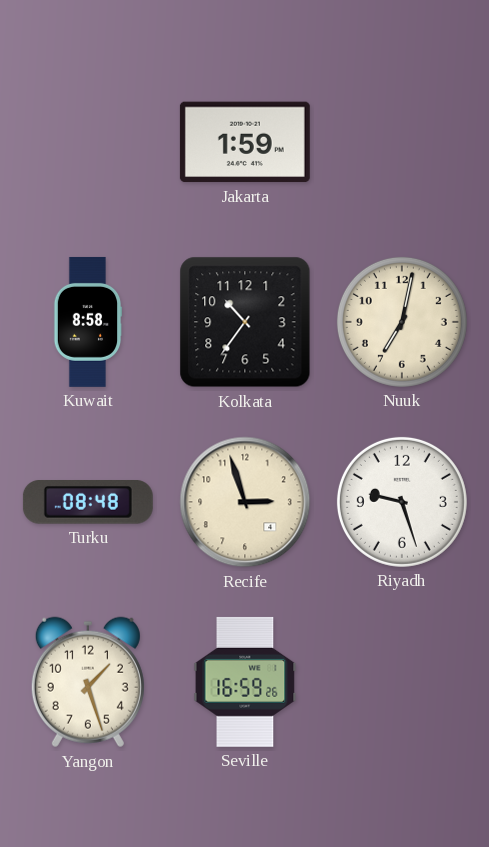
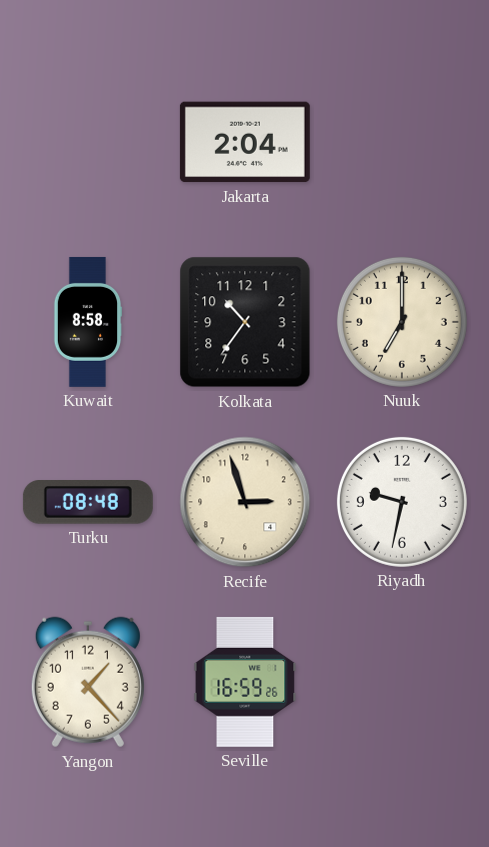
Jakarta: 1:59 -> 2:04
Nuuk: 7:02 -> 7:00
Riyadh: 9:27 -> 9:32
Yangon: 1:27 -> 1:23
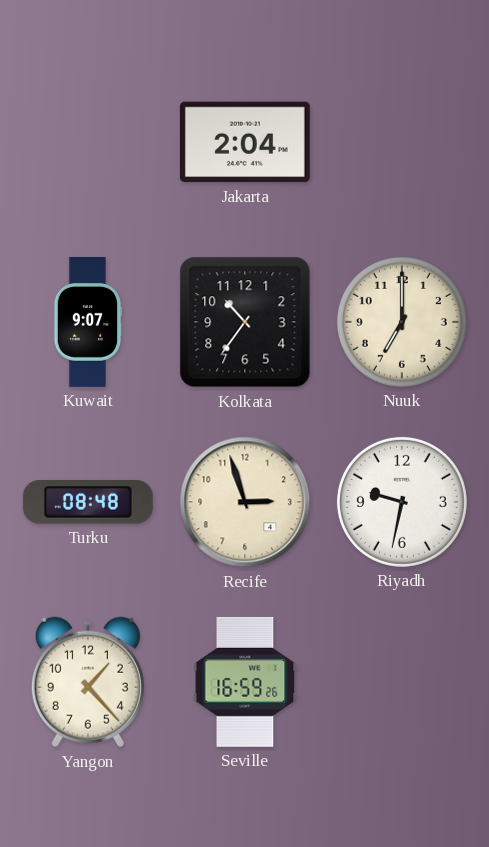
Kuwait: 8:58 -> 9:07
